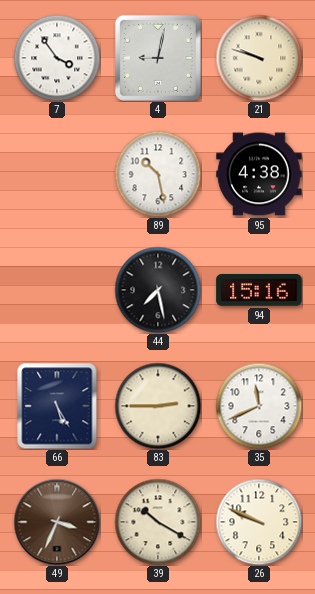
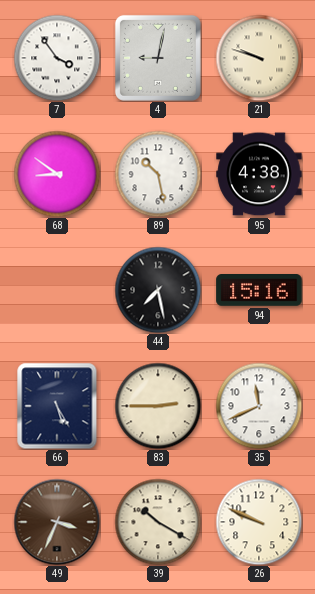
68: none -> 8:51
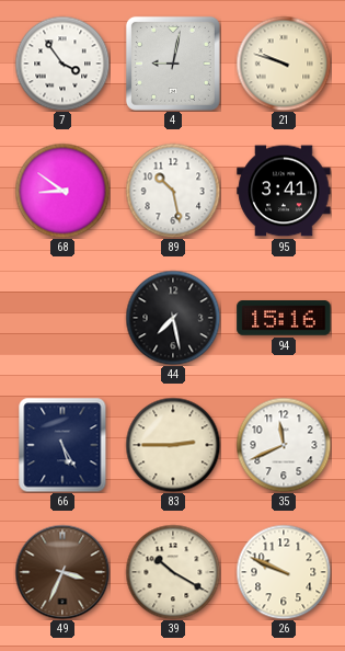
95: 4:38 -> 3:41
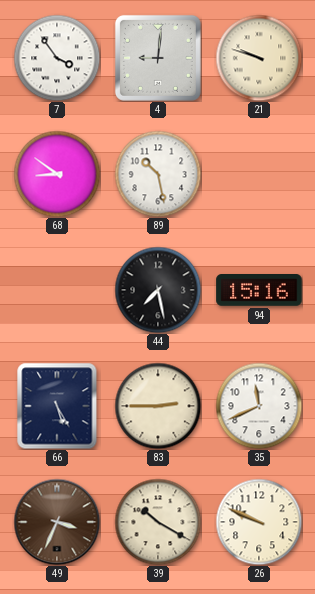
4: 9:02 -> 9:01
95: 3:41 -> none
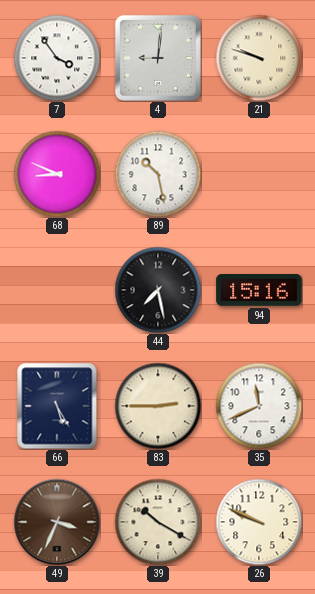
68: 8:51 -> 8:49
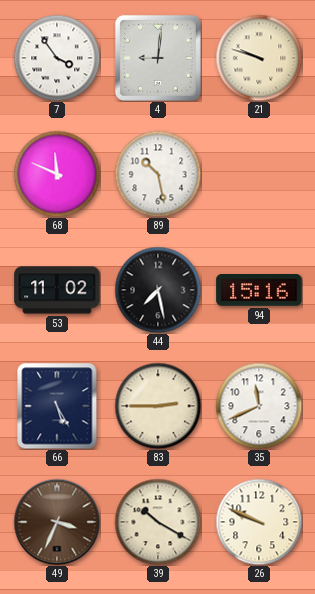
68: 8:49 -> 11:49
53: none -> 11:02
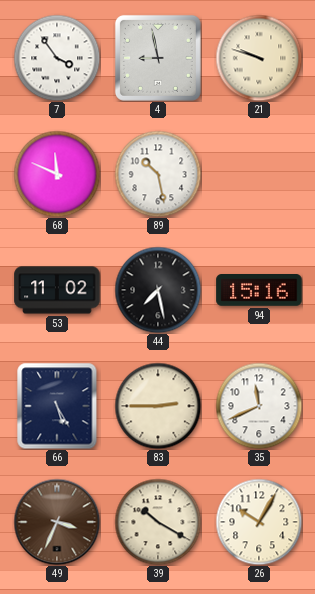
4: 9:01 -> 8:58
26: 9:49 -> 10:05
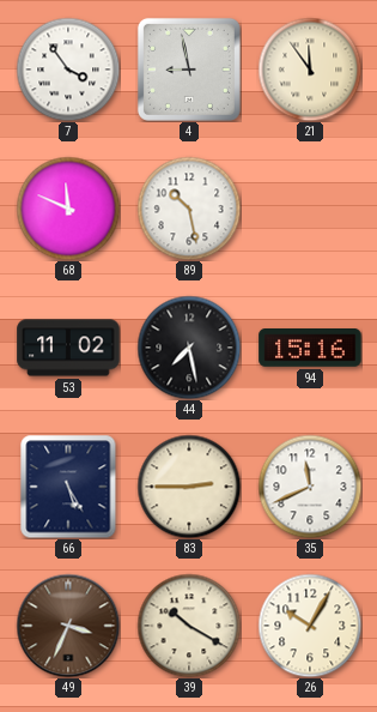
21: 9:48 -> 11:54
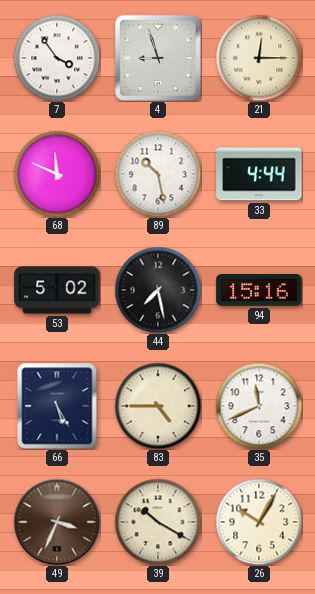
4: 8:58 -> 8:57
21: 11:54 -> 12:15
33: none -> 4:44
53: 11:02 -> 5:02
83: 2:45 -> 4:45
